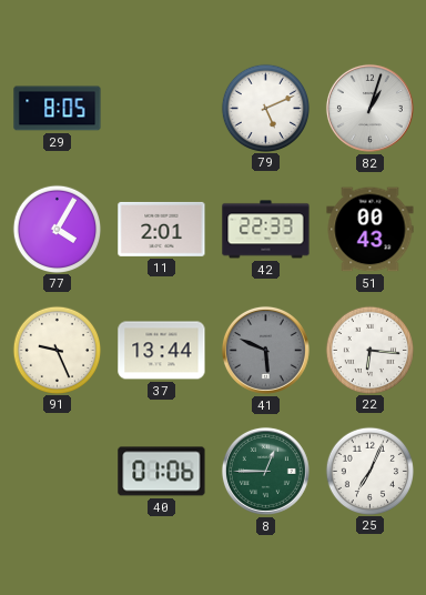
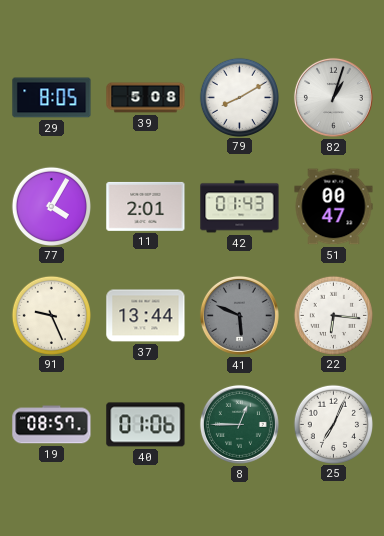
39: none -> 5:08
79: 5:11 -> 8:10
42: 22:33 -> 01:43
51: 00:43 -> 00:47
19: none -> 08:57
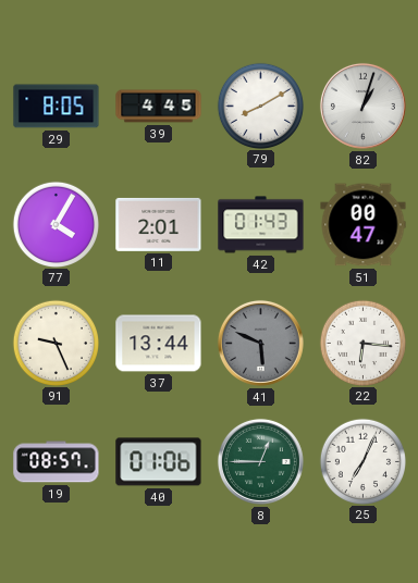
39: 5:08 -> 4:45
